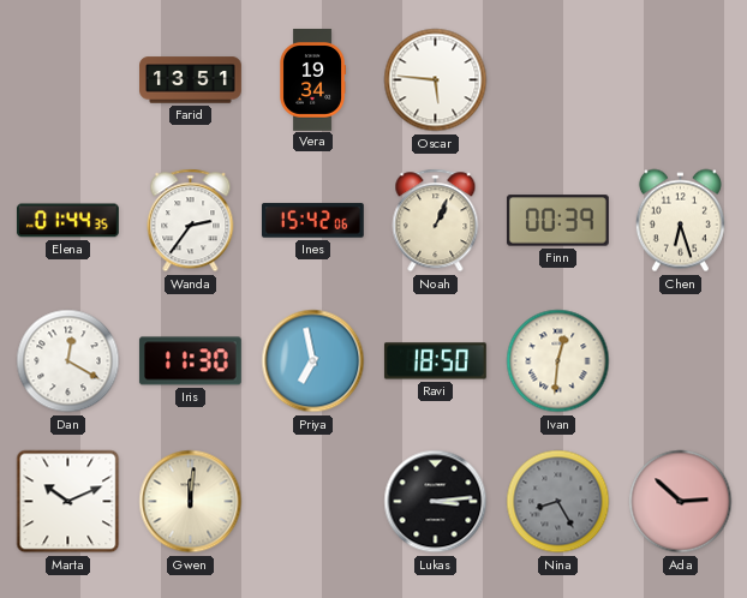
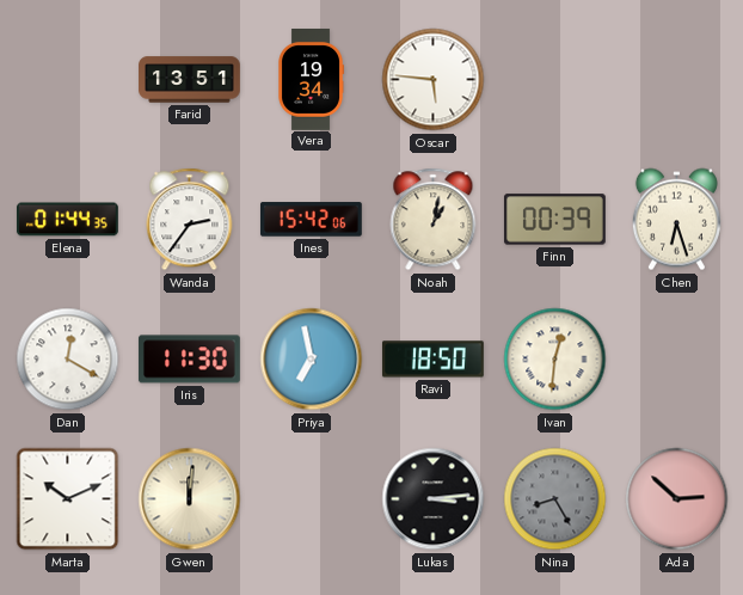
Noah: 1:04 -> 1:02
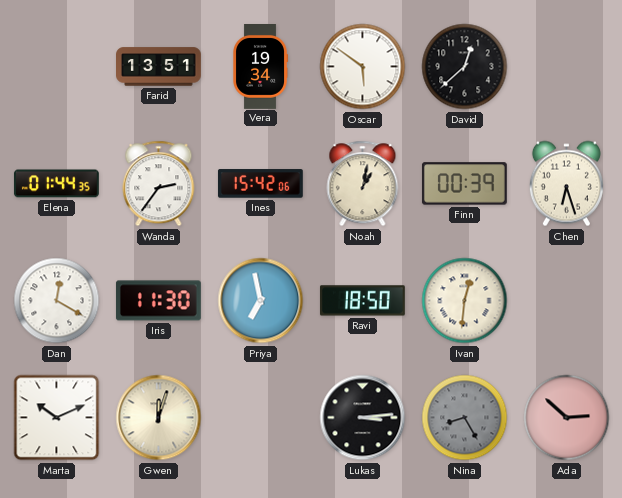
Oscar: 5:46 -> 5:51
David: none -> 12:38
Gwen: 12:01 -> 12:03
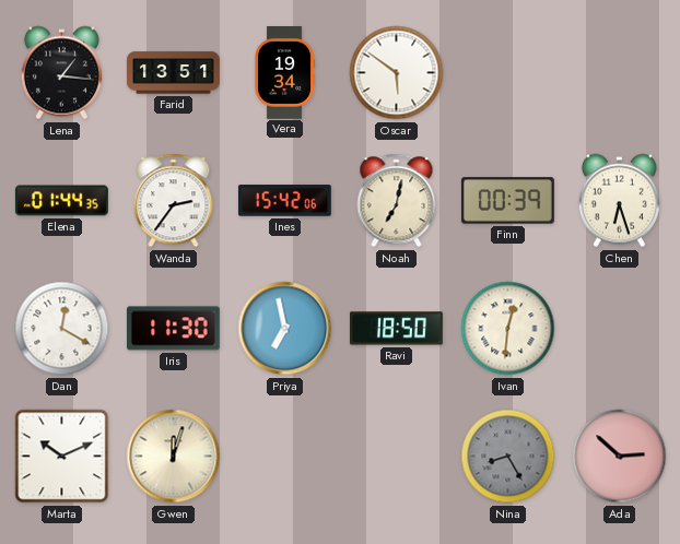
Lena: none -> 1:16
David: 12:38 -> none
Noah: 1:02 -> 7:02
Lukas: 3:14 -> none
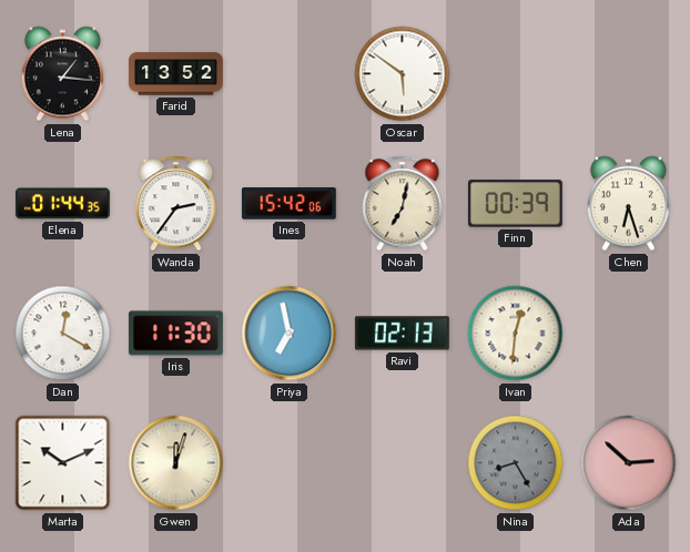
Farid: 13:51 -> 13:52
Vera: 19:34 -> none
Ravi: 18:50 -> 02:13
